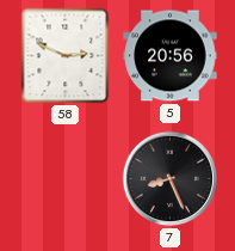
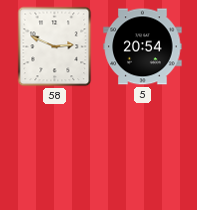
5: 20:56 -> 20:54
7: 8:26 -> none
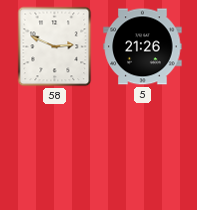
5: 20:54 -> 21:26
